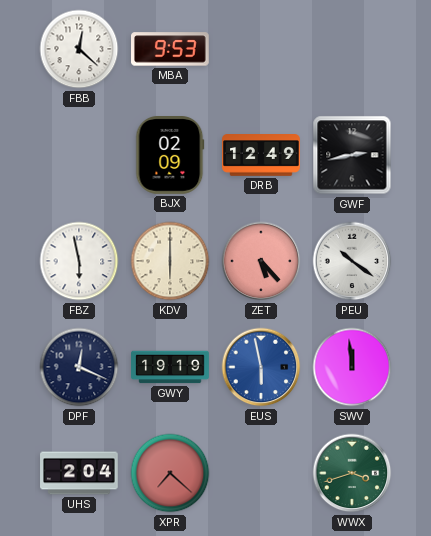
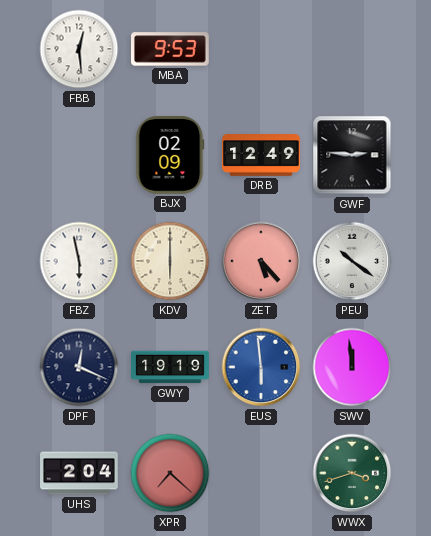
FBB: 12:22 -> 12:29
GWF: 2:43 -> 2:46
EUS: 5:58 -> 5:59
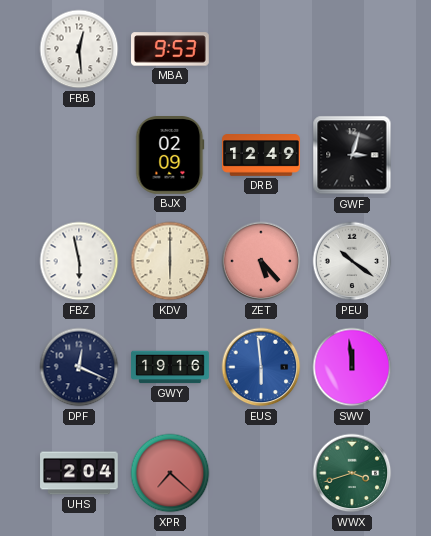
GWF: 2:46 -> 3:03
GWY: 19:19 -> 19:16
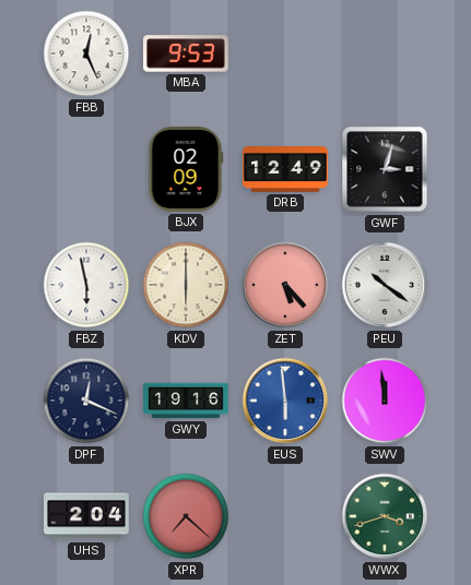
FBB: 12:29 -> 12:26
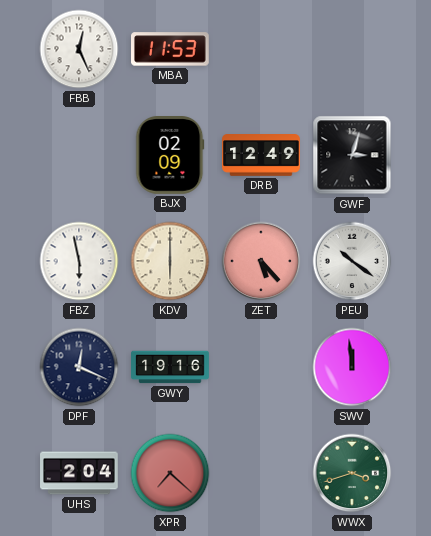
MBA: 9:53 -> 11:53
EUS: 5:59 -> none
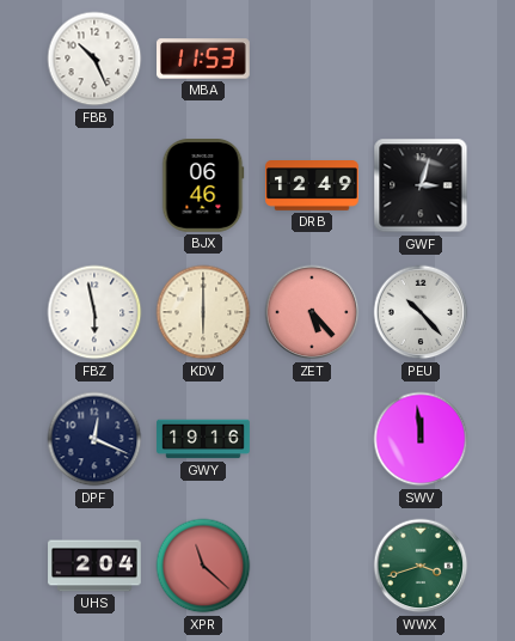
FBB: 12:26 -> 10:26
BJX: 02:09 -> 06:46
PEU: 10:21 -> 10:23
XPR: 7:22 -> 11:22
